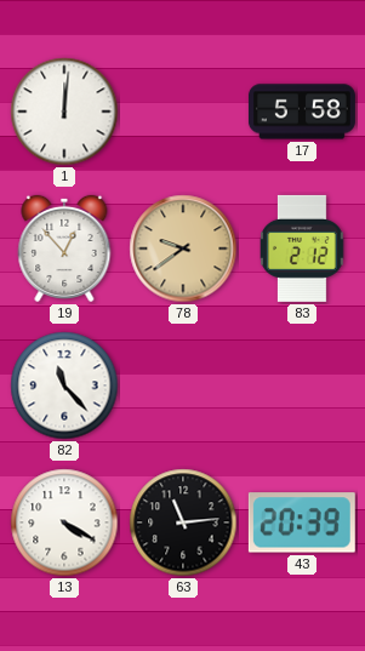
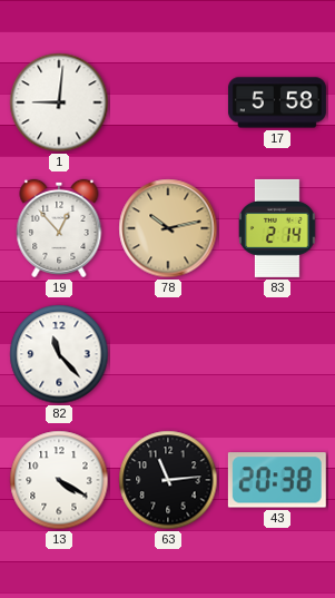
1: 12:01 -> 9:01
78: 9:39 -> 10:13
83: 2:12 -> 2:14
43: 20:39 -> 20:38
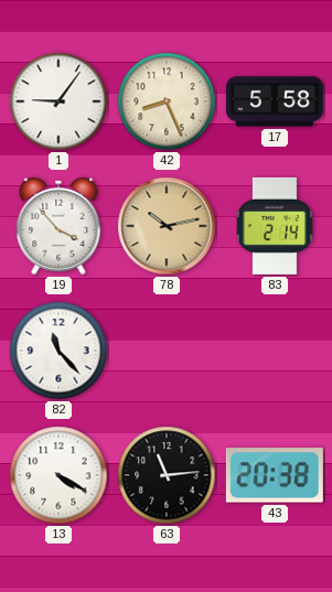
1: 9:01 -> 9:06
42: none -> 8:26
19: 12:53 -> 3:53
